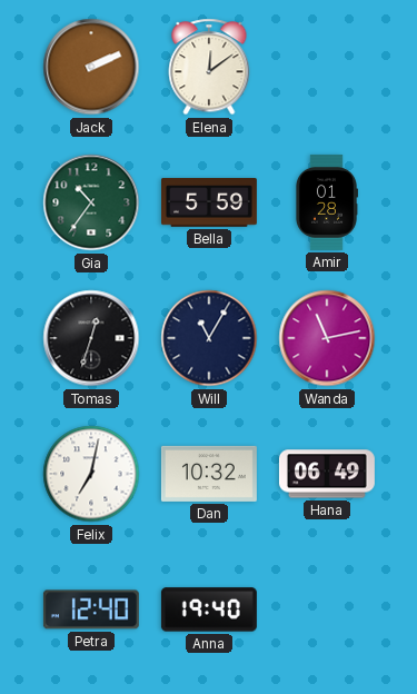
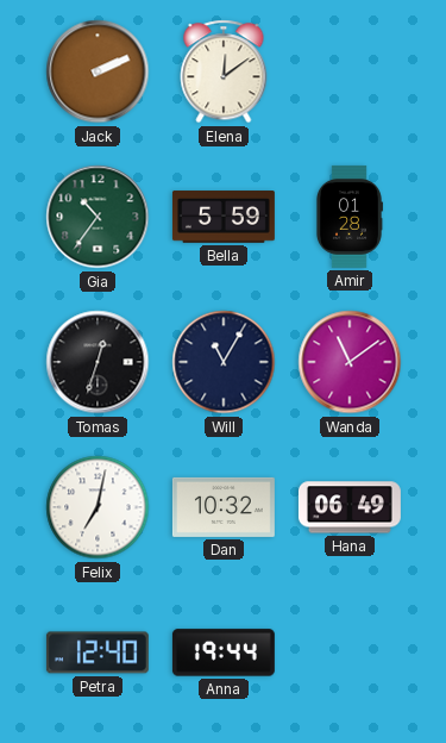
Wanda: 11:13 -> 11:09
Anna: 19:40 -> 19:44
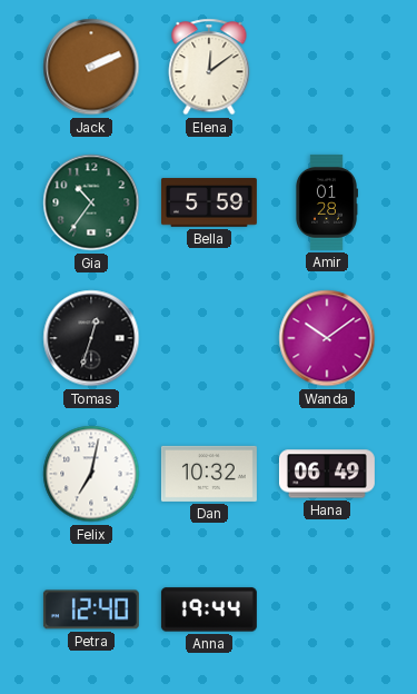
Will: 11:05 -> none
Wanda: 11:09 -> 10:09
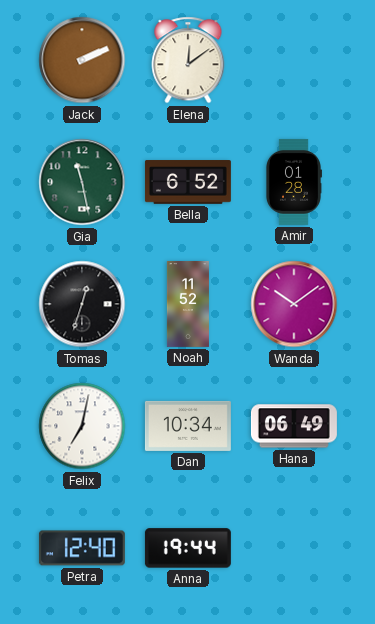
Gia: 10:36 -> 11:28
Bella: 5:59 -> 6:52
Noah: none -> 11:52
Dan: 10:32 -> 10:34
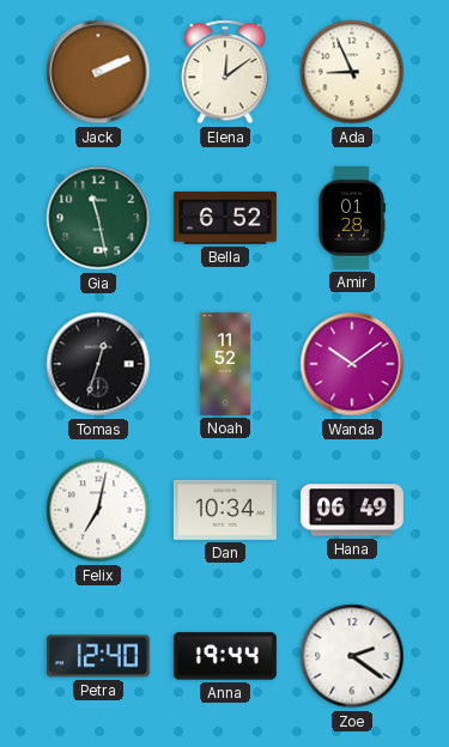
Ada: none -> 8:56
Zoe: none -> 2:21
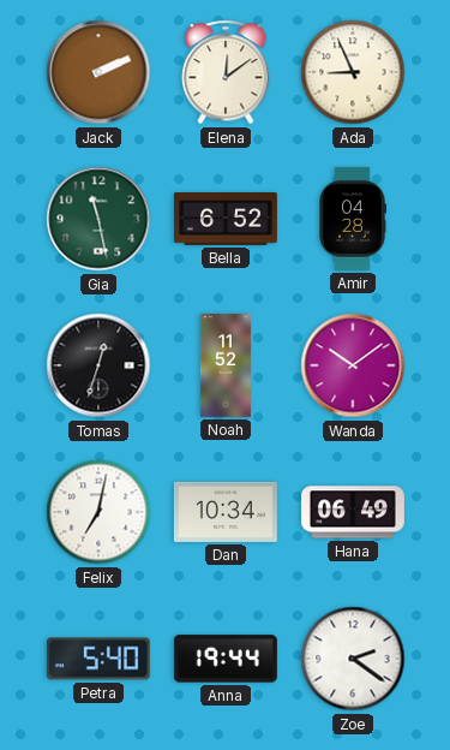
Amir: 01:28 -> 04:28
Petra: 12:40 -> 5:40
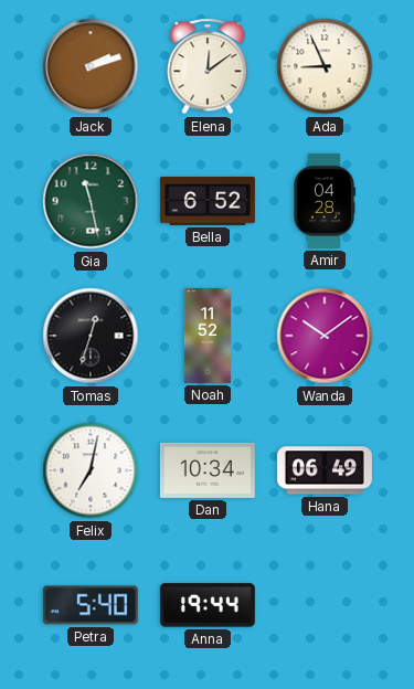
Jack: 2:11 -> 2:12
Zoe: 2:21 -> none
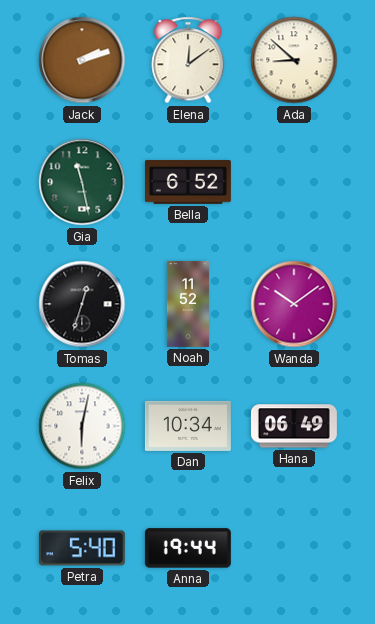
Ada: 8:56 -> 8:52
Amir: 04:28 -> none
Felix: 7:02 -> 6:02
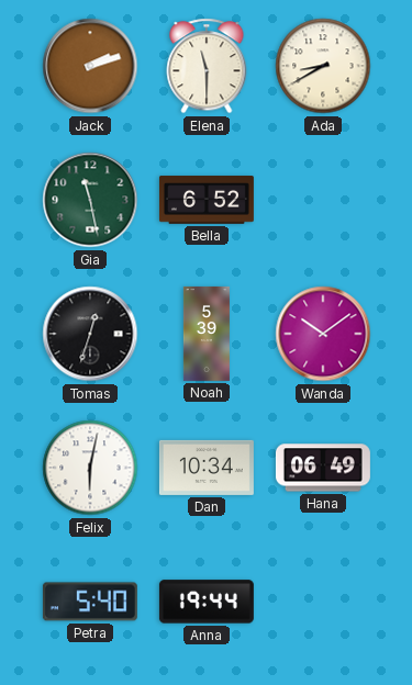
Elena: 12:09 -> 11:30
Ada: 8:52 -> 8:40
Noah: 11:52 -> 5:39
